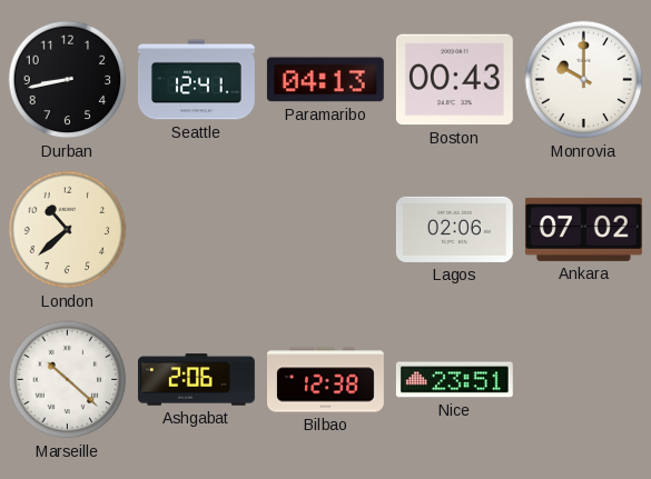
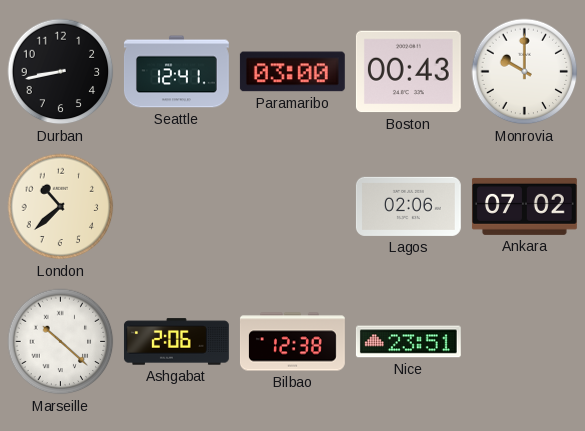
Paramaribo: 04:13 -> 03:00
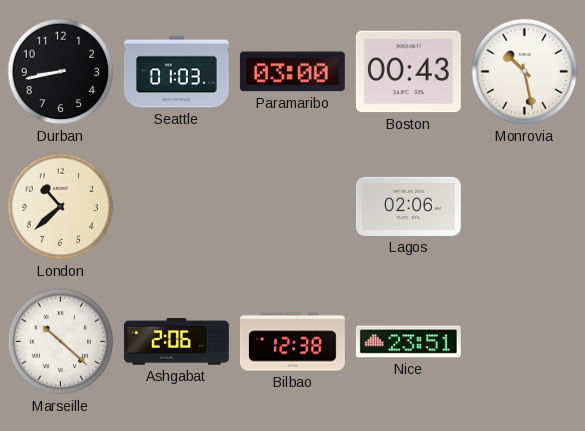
Seattle: 12:41 -> 01:03
Monrovia: 10:00 -> 10:28
Ankara: 07:02 -> none
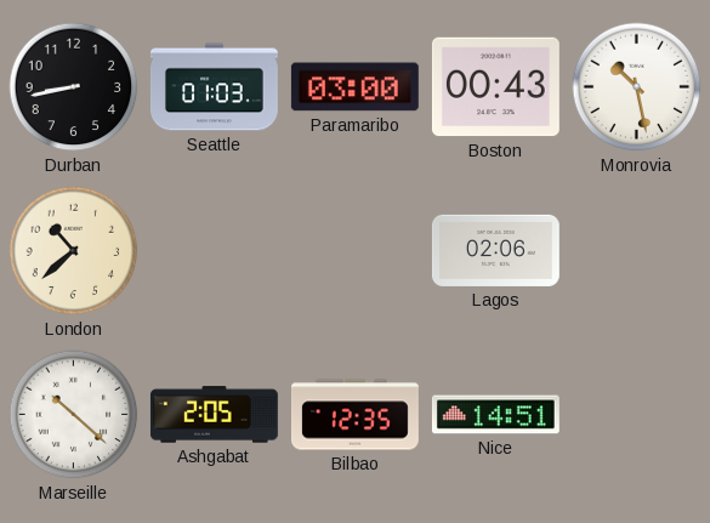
Ashgabat: 2:06 -> 2:05
Bilbao: 12:38 -> 12:35
Nice: 23:51 -> 14:51
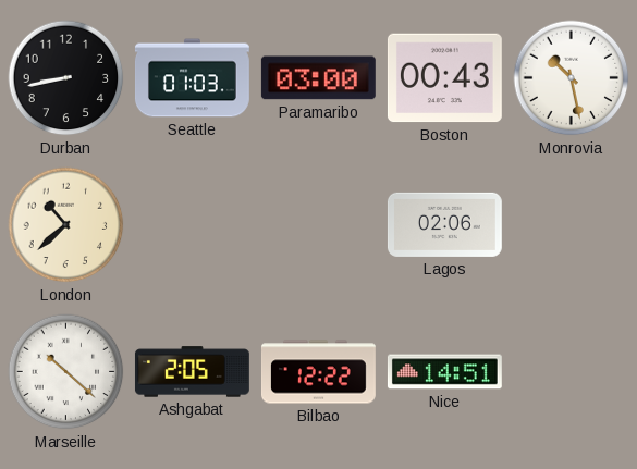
Bilbao: 12:35 -> 12:22
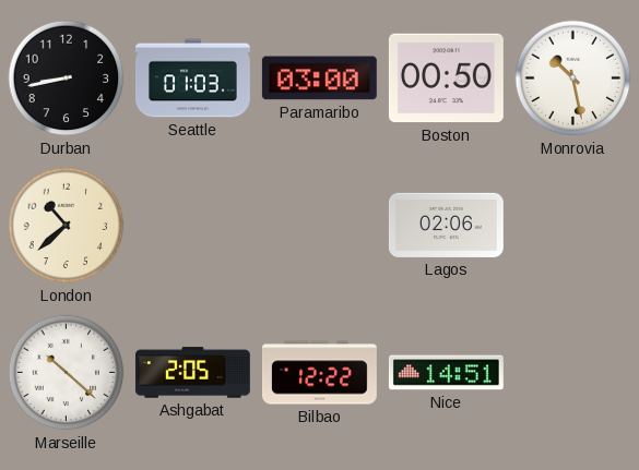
Boston: 00:43 -> 00:50
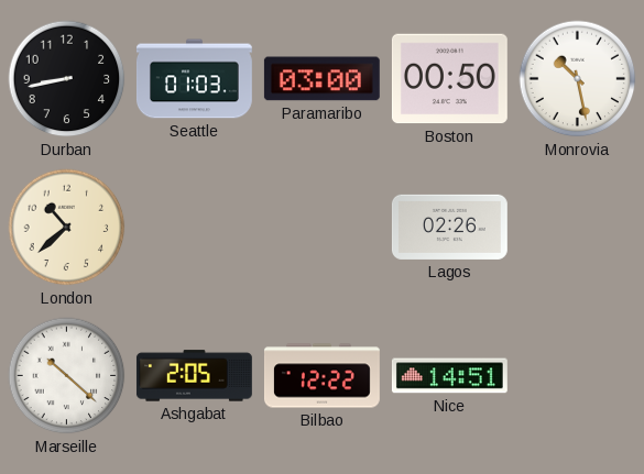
Lagos: 02:06 -> 02:26
